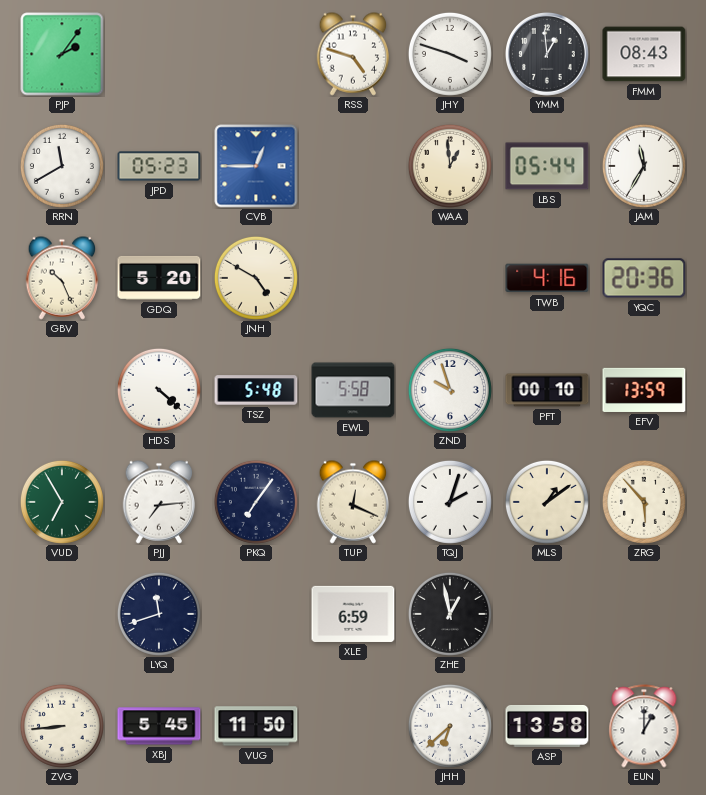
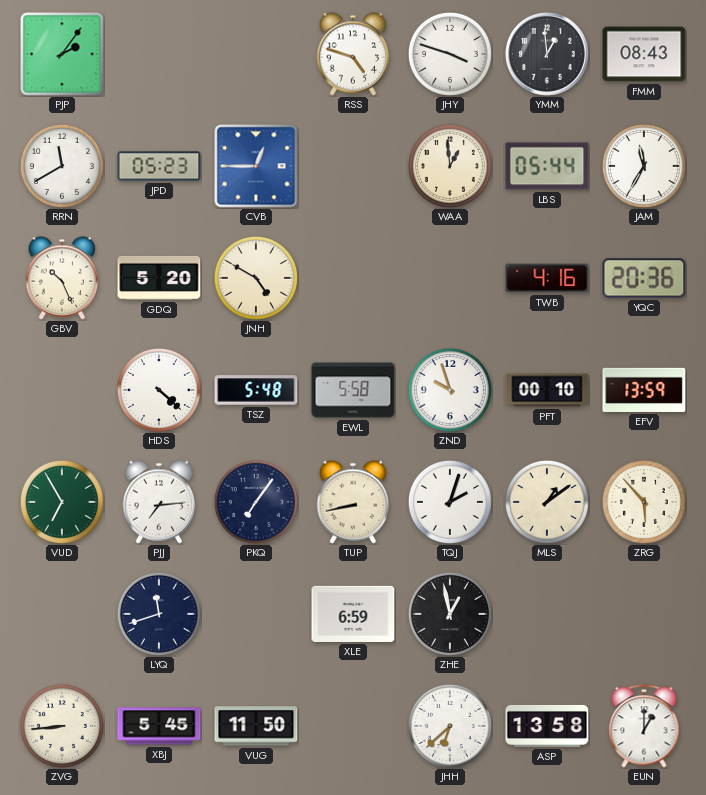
TUP: 12:19 -> 8:43
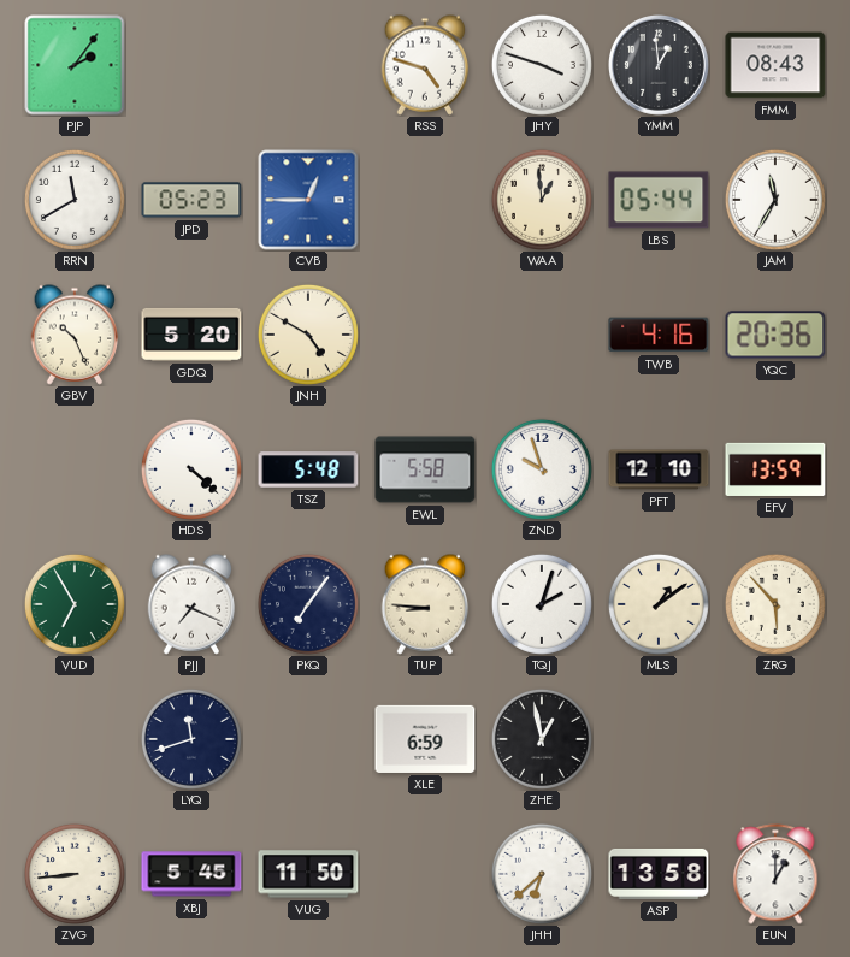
PFT: 00:10 -> 12:10
PJJ: 7:14 -> 7:19
TUP: 8:43 -> 8:46
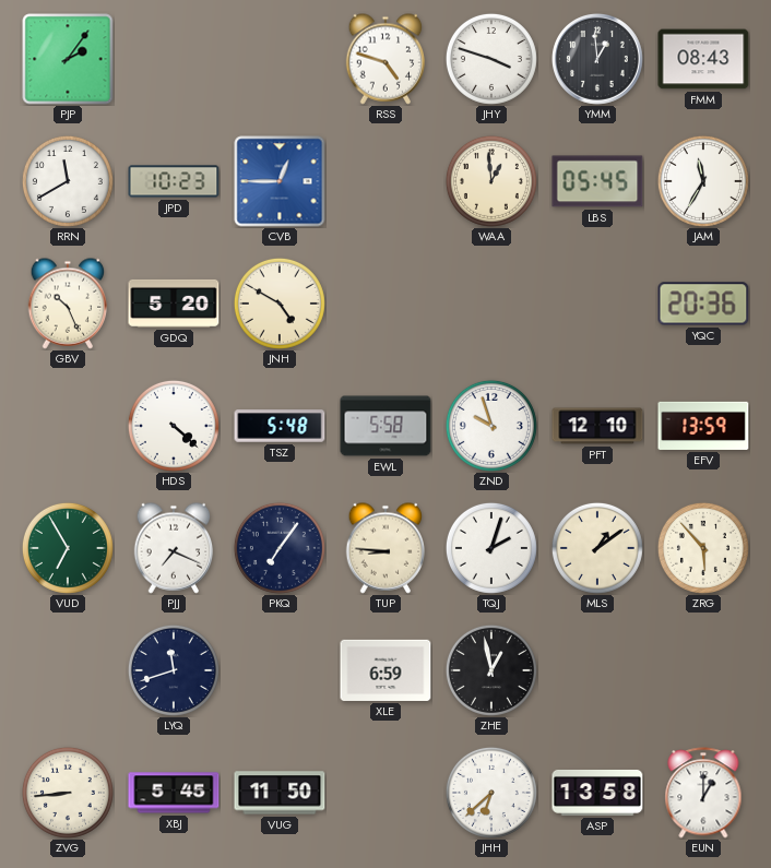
JPD: 05:23 -> 10:23
LBS: 05:44 -> 05:45
TWB: 4:16 -> none
